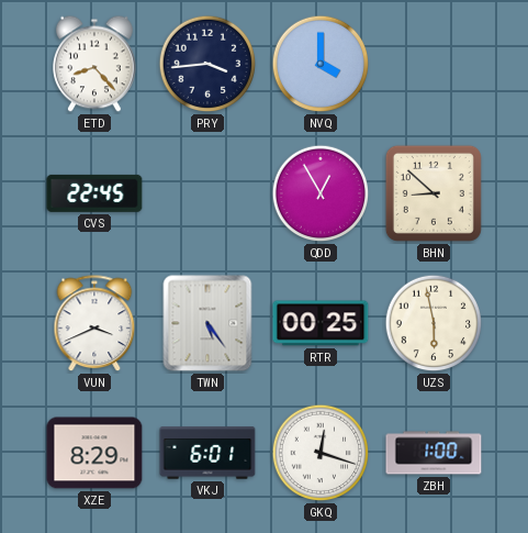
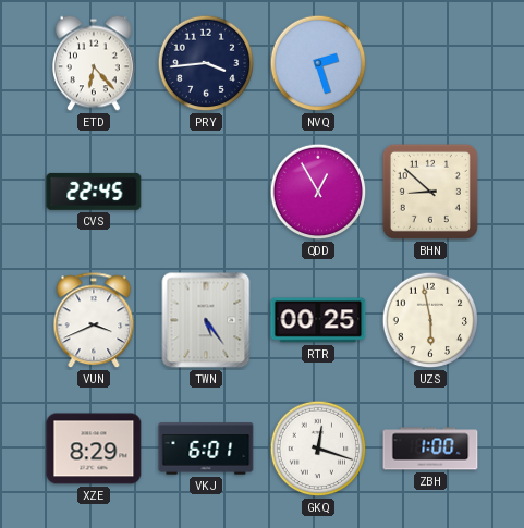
ETD: 8:23 -> 6:23
NVQ: 4:00 -> 2:27
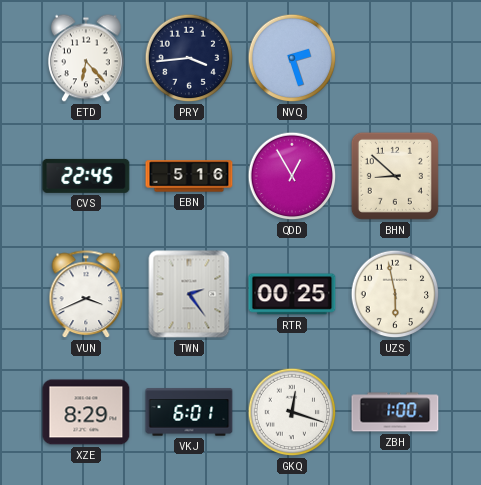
EBN: none -> 5:16
TWN: 5:24 -> 2:24
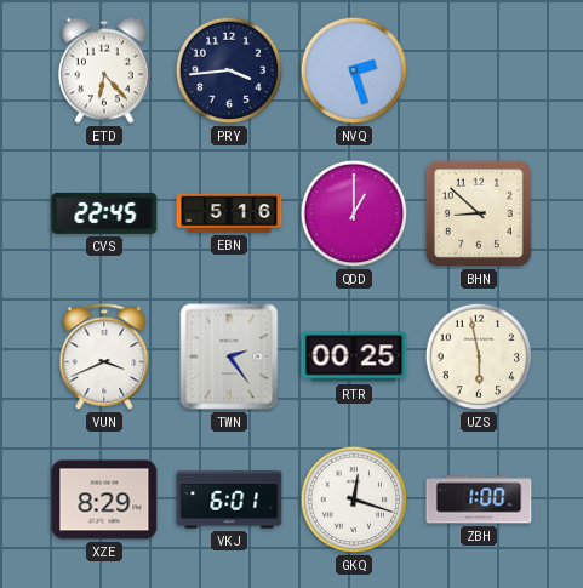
QDD: 12:55 -> 1:00
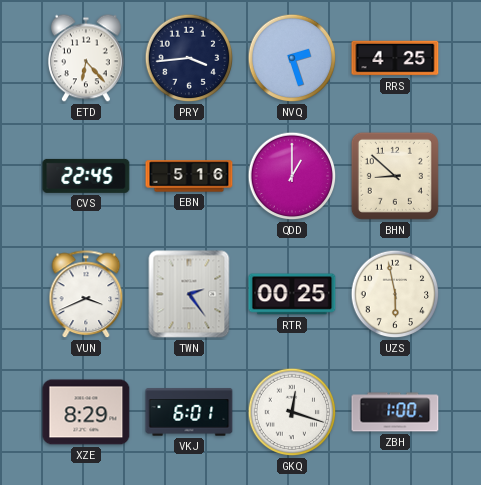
RRS: none -> 4:25
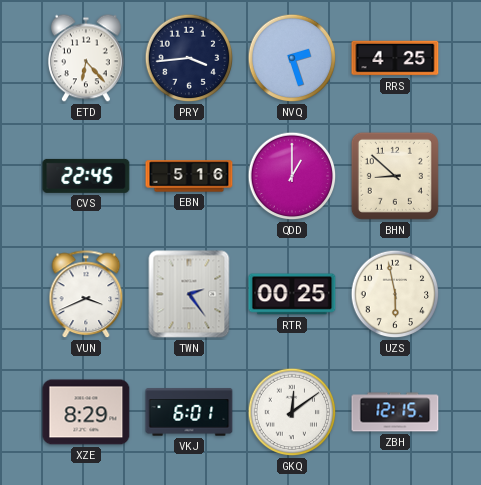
GKQ: 12:18 -> 12:09
ZBH: 1:00 -> 12:15
